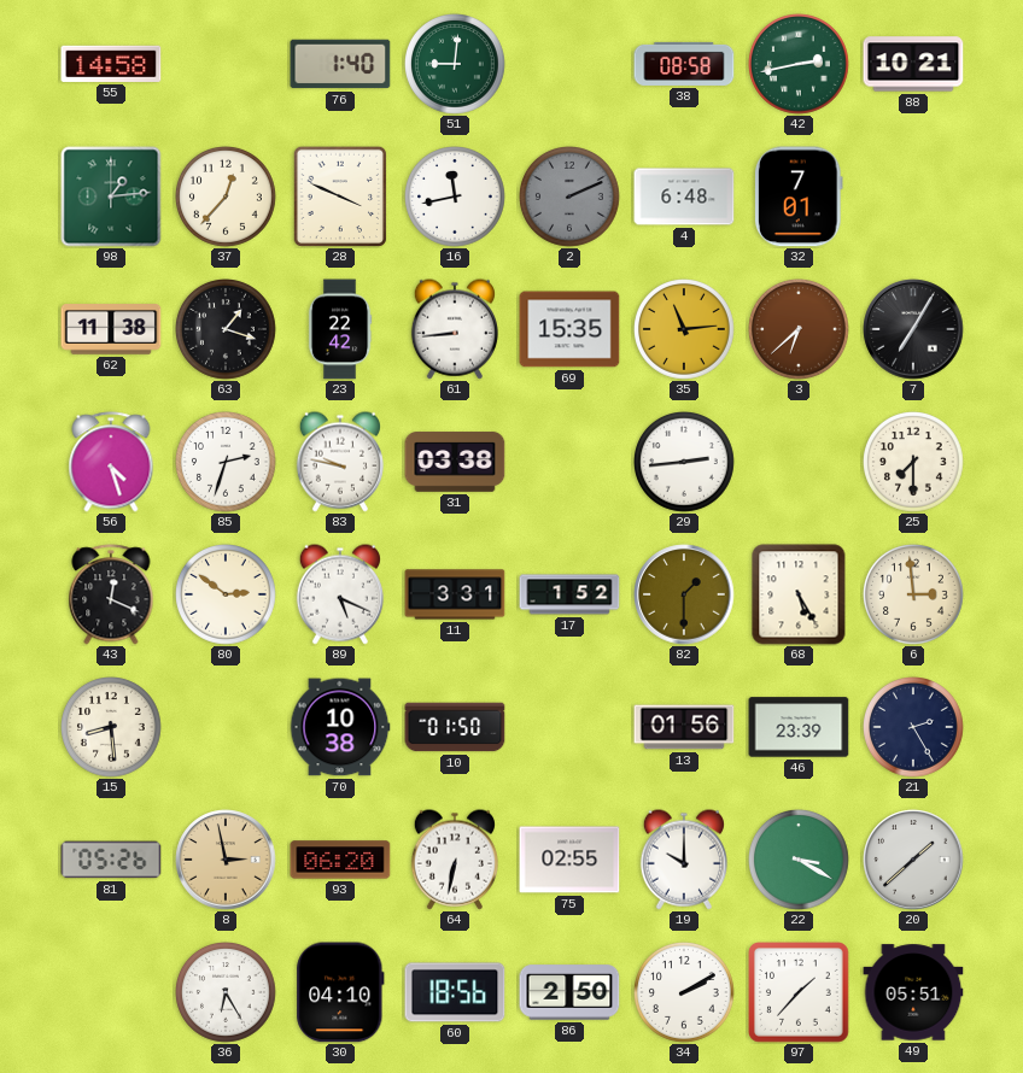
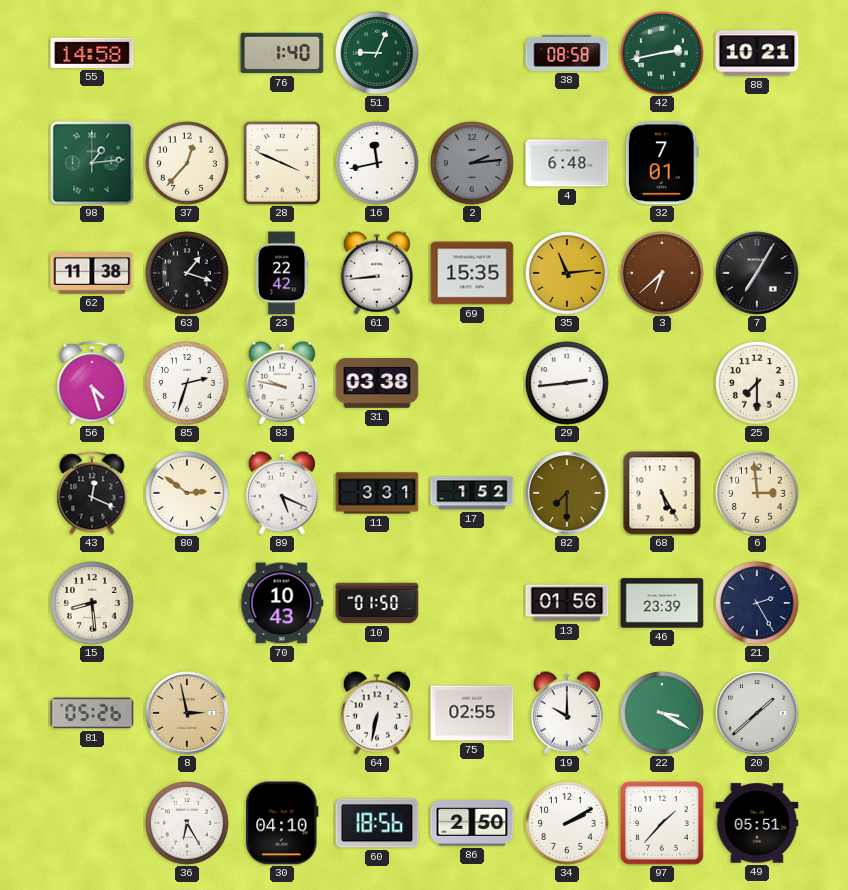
51: 9:01 -> 9:04
2: 2:11 -> 2:14
82: 1:30 -> 7:30
70: 10:38 -> 10:43
93: 06:20 -> none
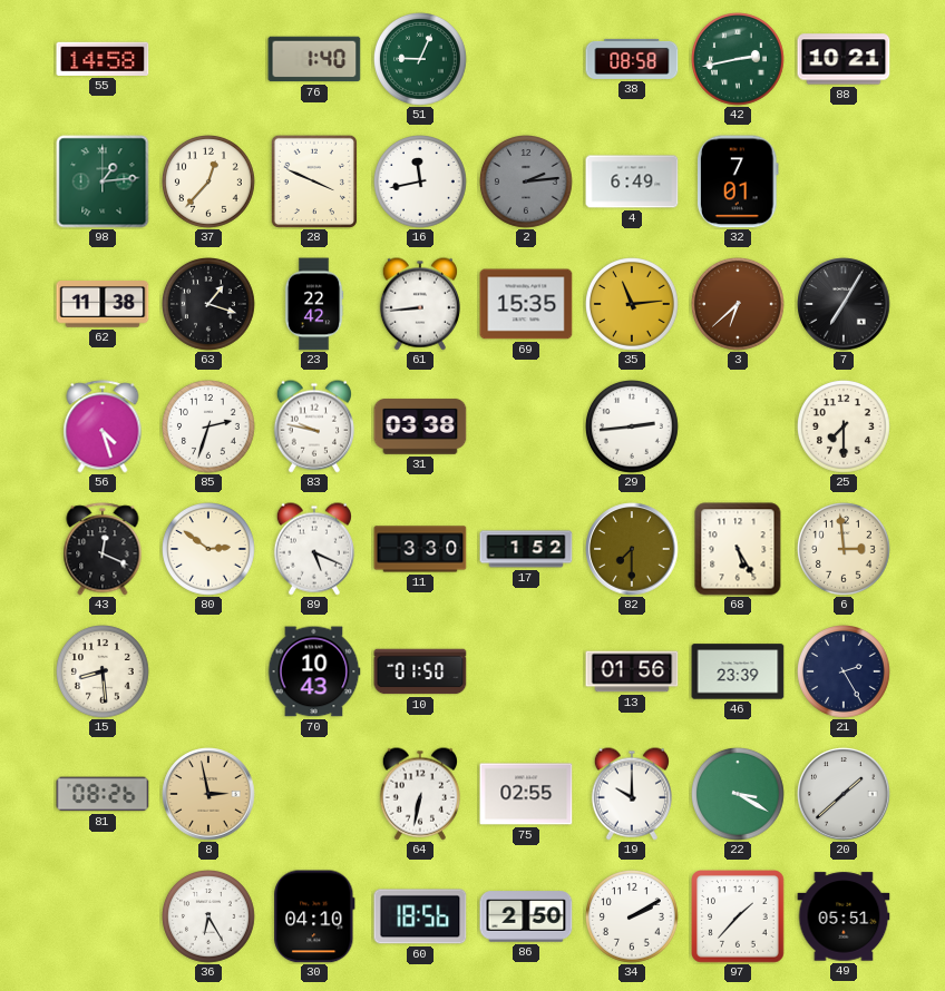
4: 6:48 -> 6:49
11: 3:31 -> 3:30
81: 05:26 -> 08:26
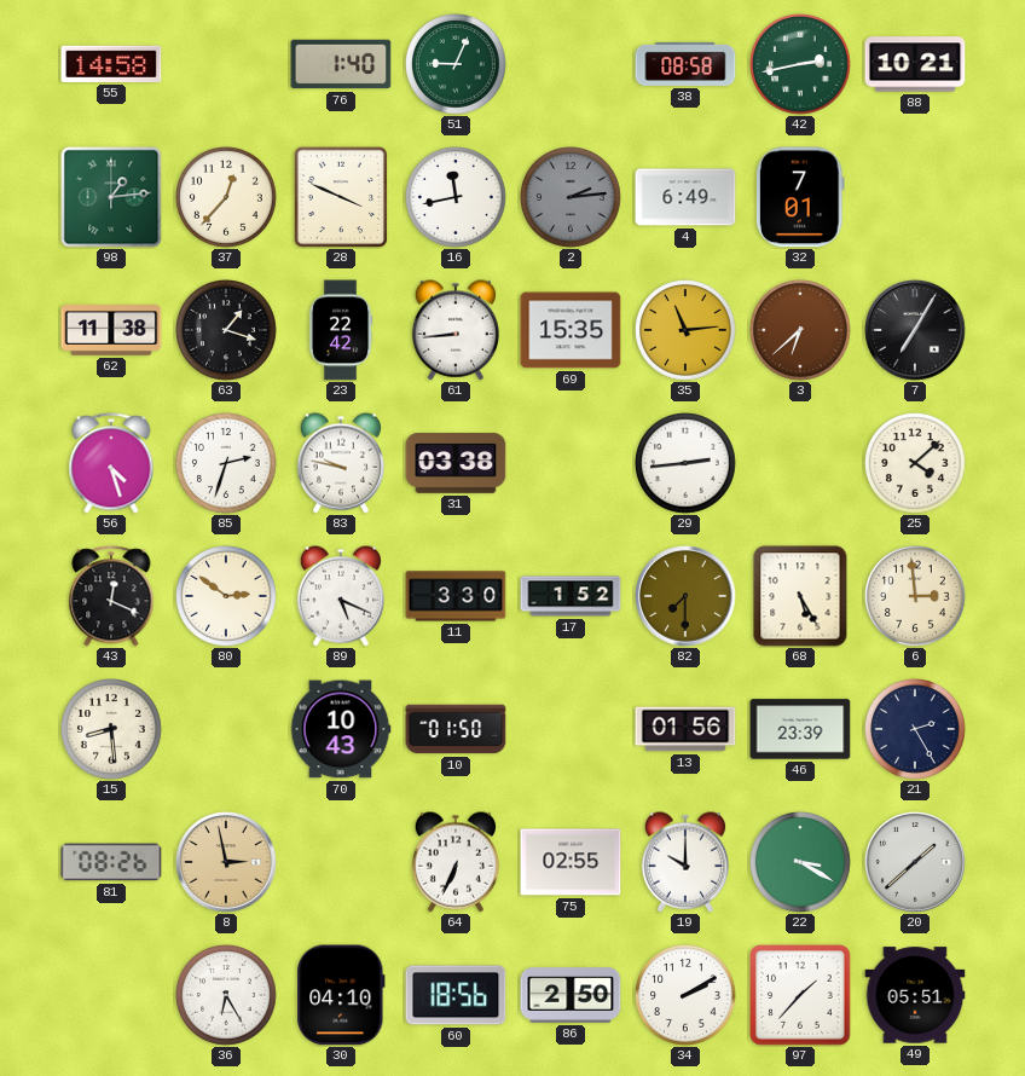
25: 7:30 -> 4:08
64: 6:32 -> 6:34
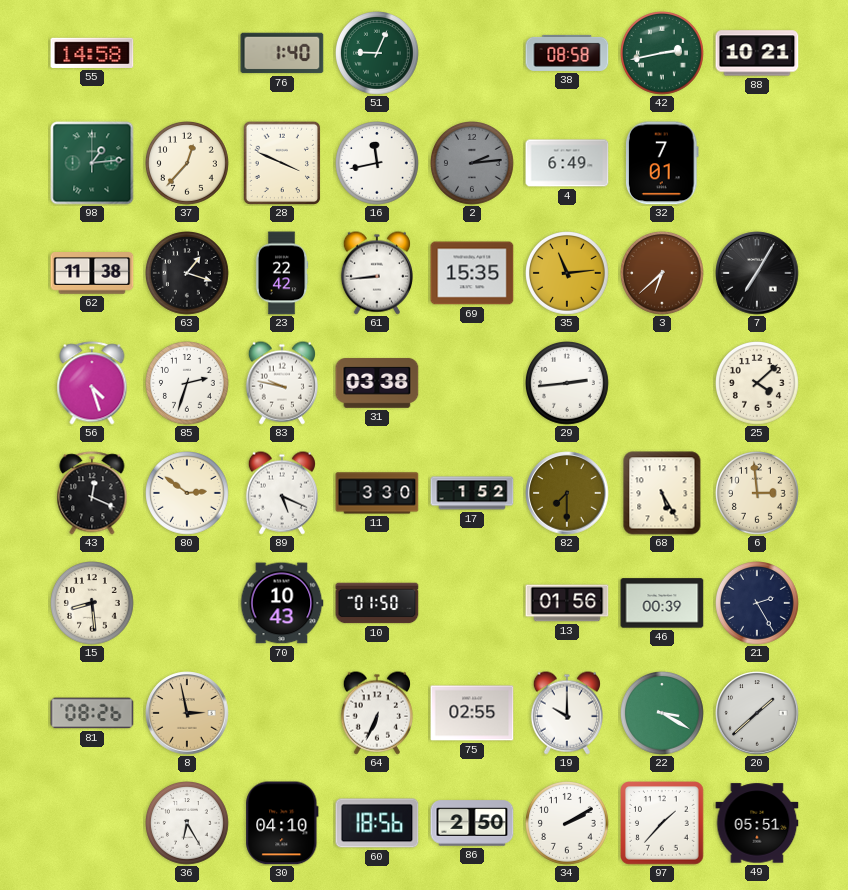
46: 23:39 -> 00:39
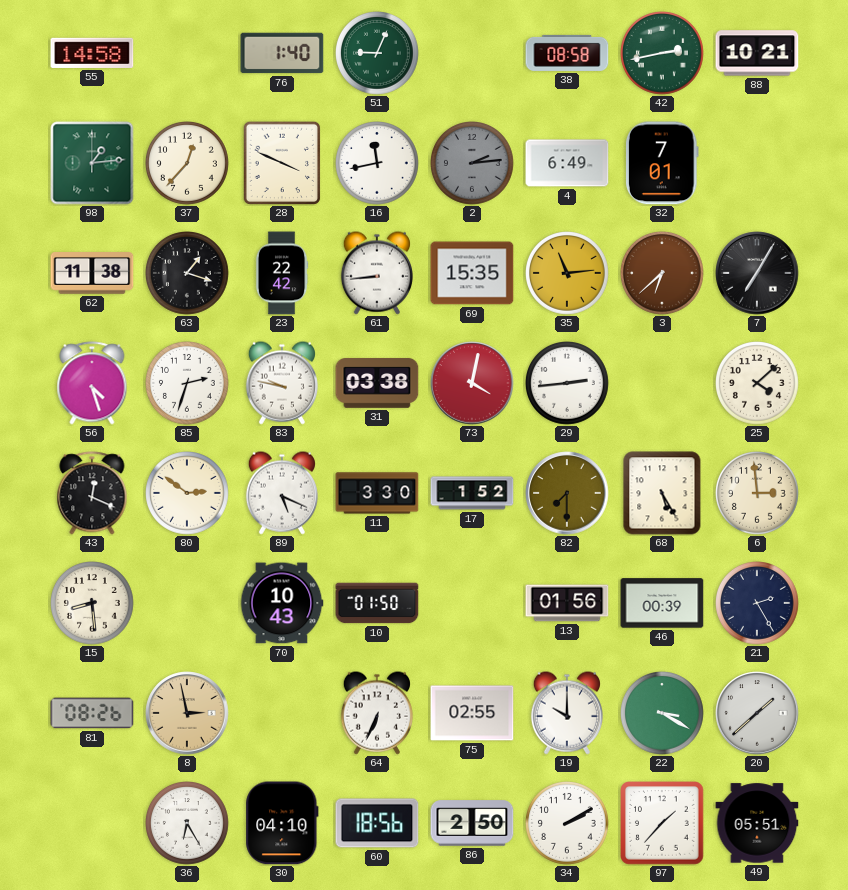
73: none -> 4:02
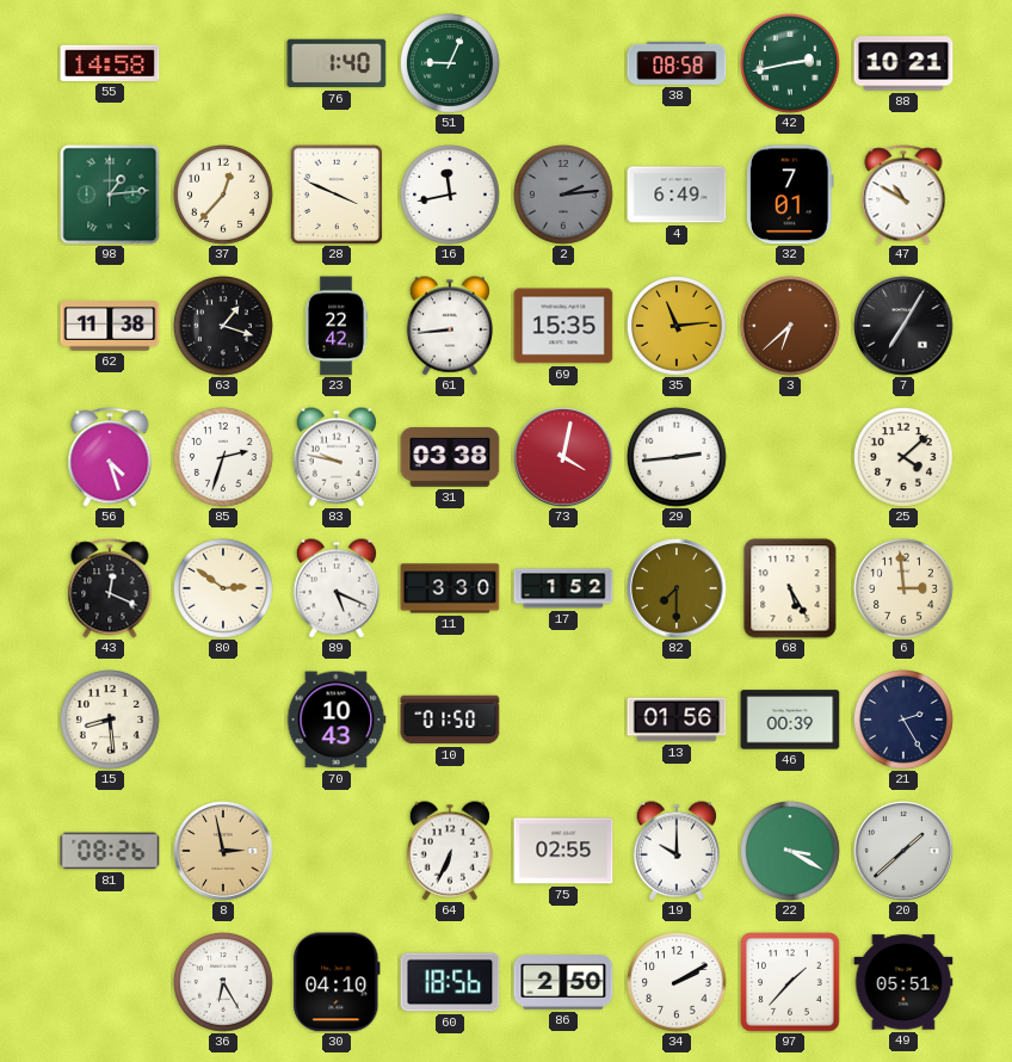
47: none -> 10:50
